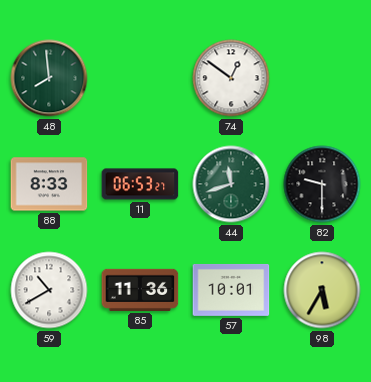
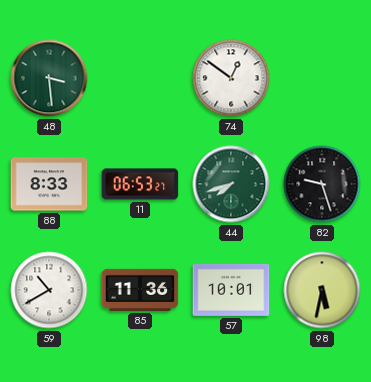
48: 7:59 -> 3:29
44: 11:42 -> 7:42
82: 9:30 -> 9:27
98: 5:35 -> 5:32
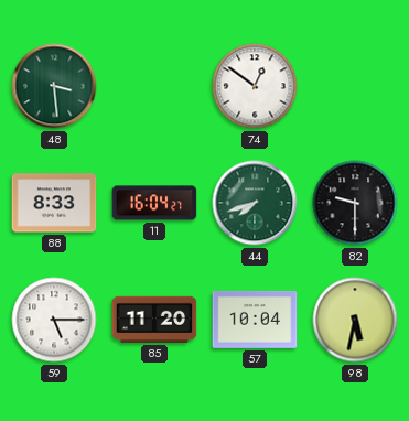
11: 06:53 -> 16:04
82: 9:27 -> 9:30
59: 10:40 -> 5:15
85: 11:36 -> 11:20
57: 10:01 -> 10:04
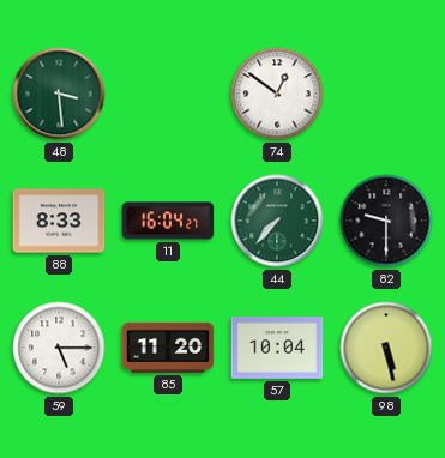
44: 7:42 -> 7:37
98: 5:32 -> 5:28
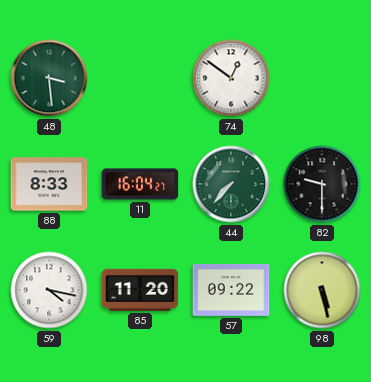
59: 5:15 -> 4:17
57: 10:04 -> 09:22
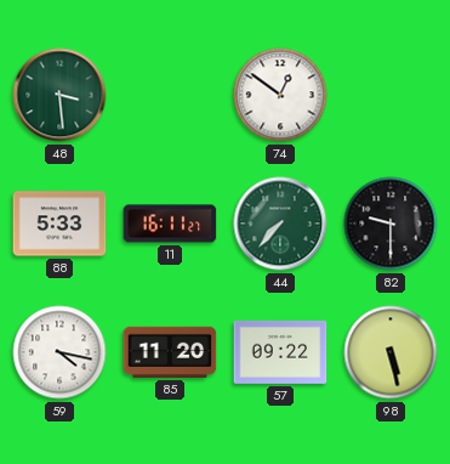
88: 8:33 -> 5:33
11: 16:04 -> 16:11
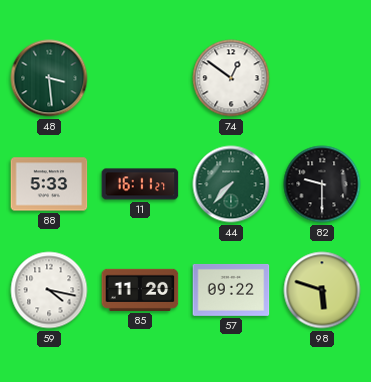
98: 5:28 -> 5:48
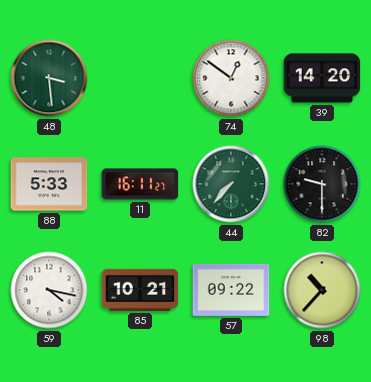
39: none -> 14:20
85: 11:20 -> 10:21
98: 5:48 -> 10:37
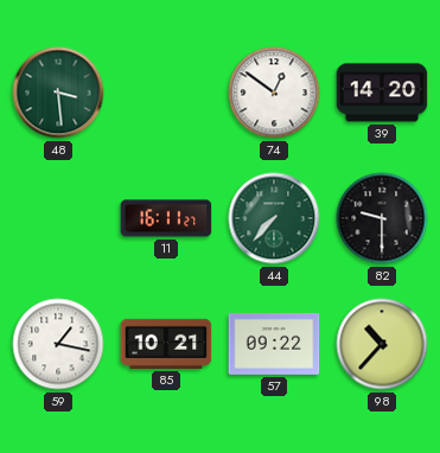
88: 5:33 -> none
59: 4:17 -> 1:17
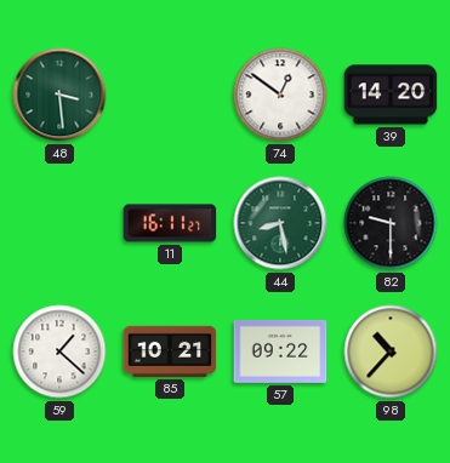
44: 7:37 -> 8:28
59: 1:17 -> 1:22
